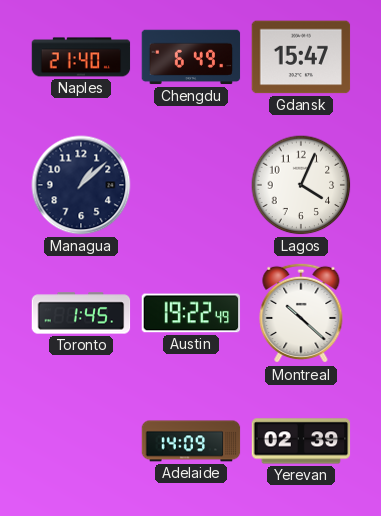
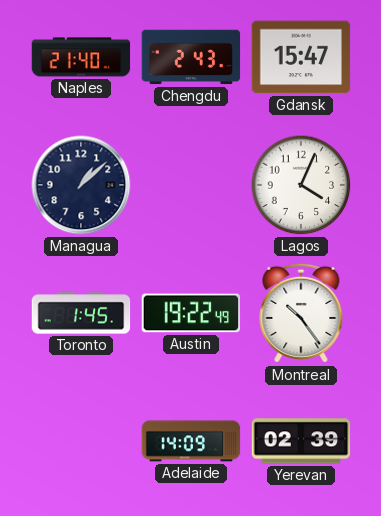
Chengdu: 6:49 -> 2:43
Montreal: 10:22 -> 10:24
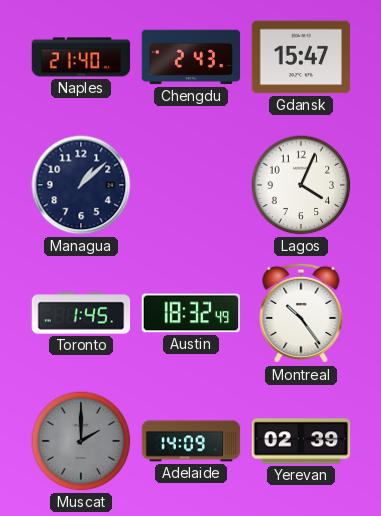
Austin: 19:22 -> 18:32
Muscat: none -> 2:00
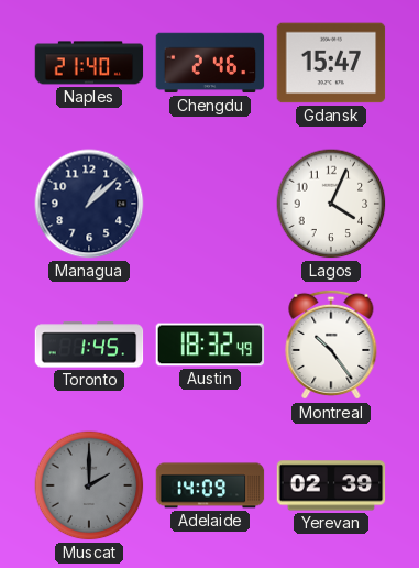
Chengdu: 2:43 -> 2:46
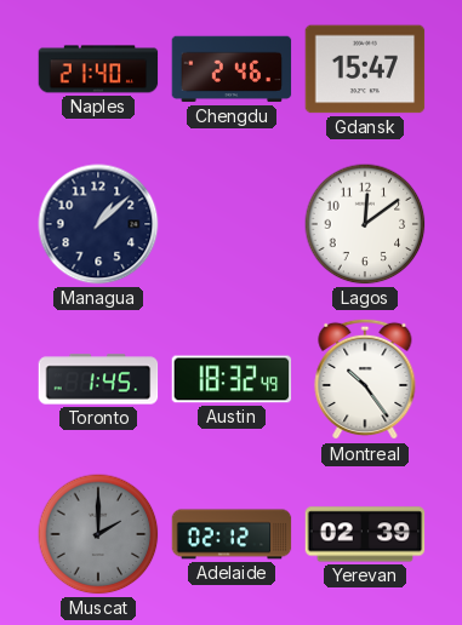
Lagos: 4:04 -> 12:09
Adelaide: 14:09 -> 02:12
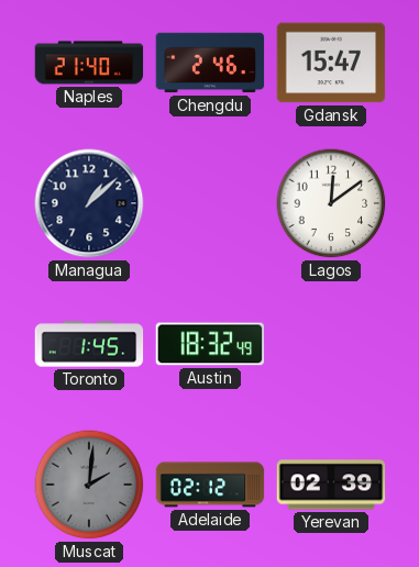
Montreal: 10:24 -> none
Muscat: 2:00 -> 2:01
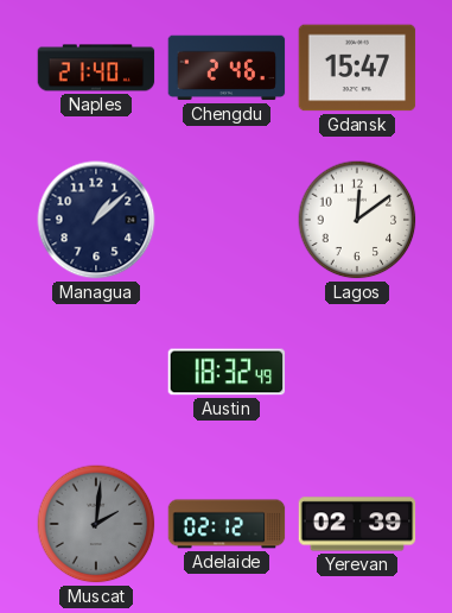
Toronto: 1:45 -> none
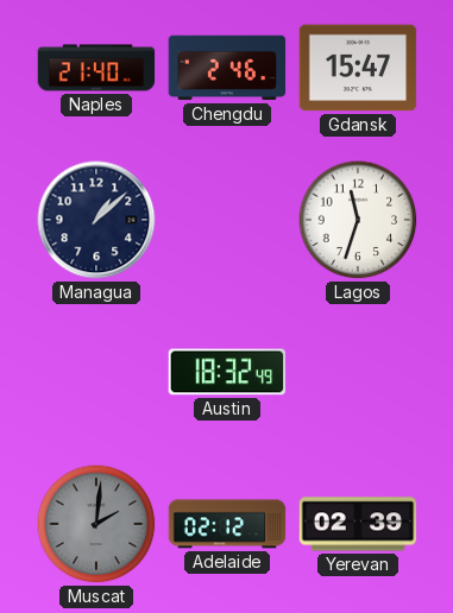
Lagos: 12:09 -> 11:33
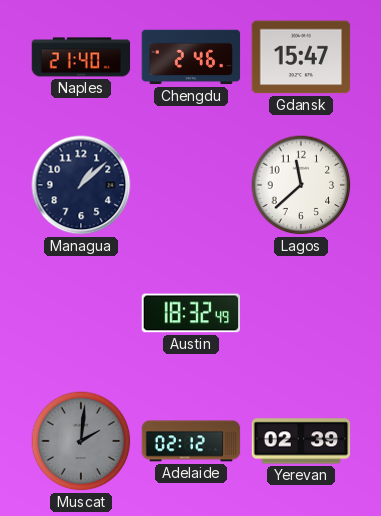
Lagos: 11:33 -> 11:38
